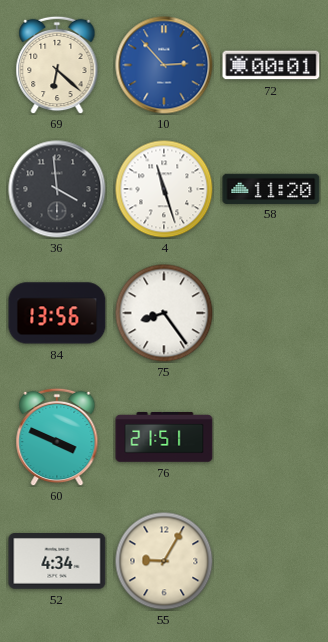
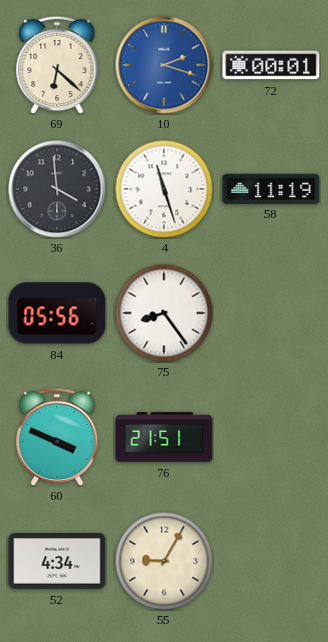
10: 2:53 -> 2:18
58: 11:20 -> 11:19
84: 13:56 -> 05:56
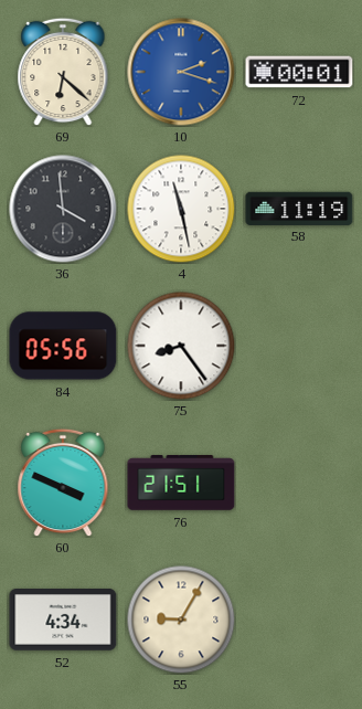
4: 11:27 -> 11:28
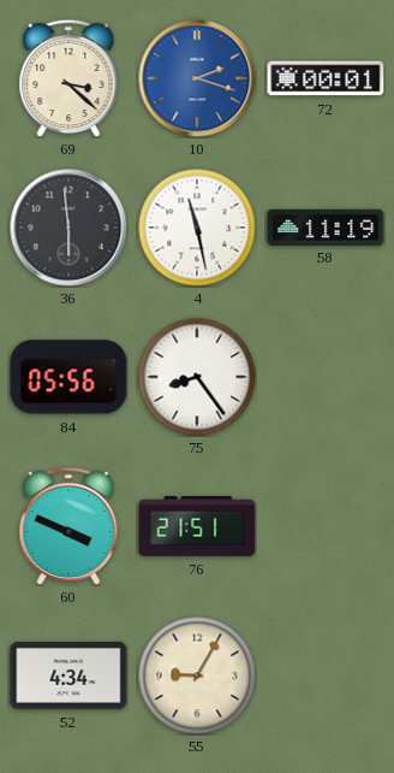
69: 6:22 -> 3:22
36: 3:59 -> 5:59
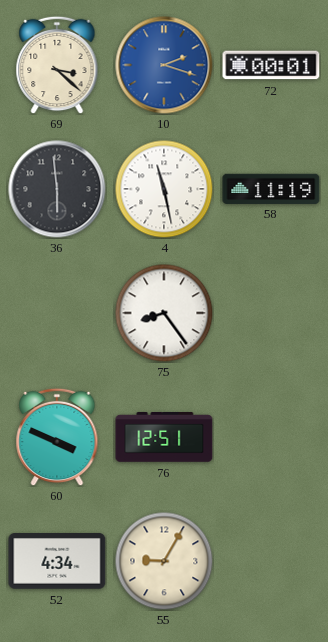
84: 05:56 -> none
76: 21:51 -> 12:51
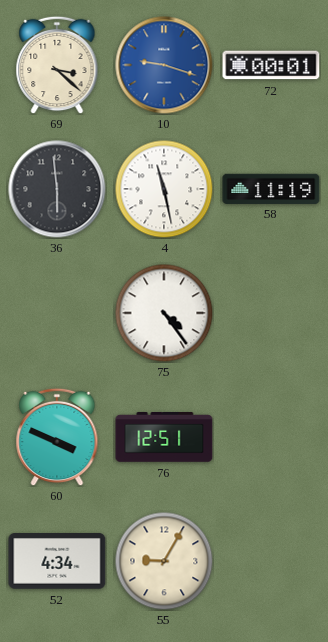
10: 2:18 -> 9:18
75: 8:24 -> 4:24
